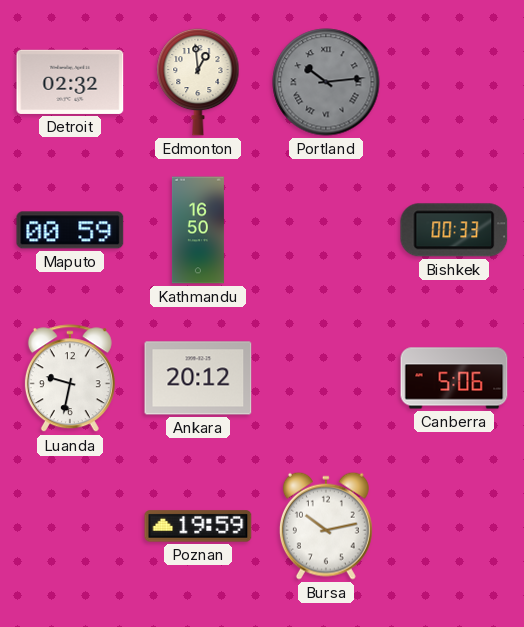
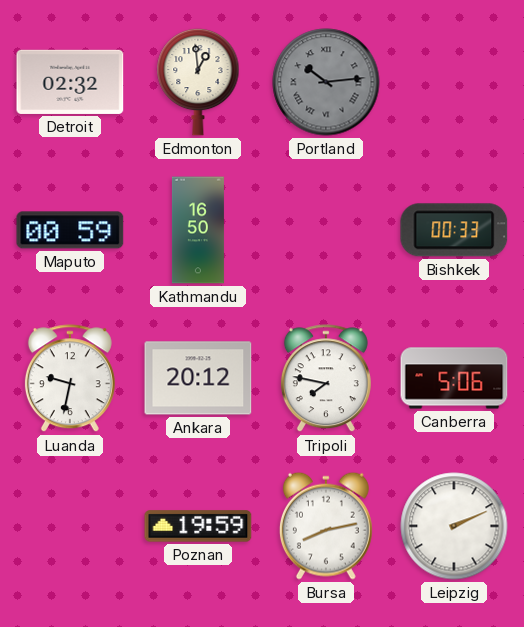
Tripoli: none -> 7:47
Bursa: 10:13 -> 8:13
Leipzig: none -> 2:11
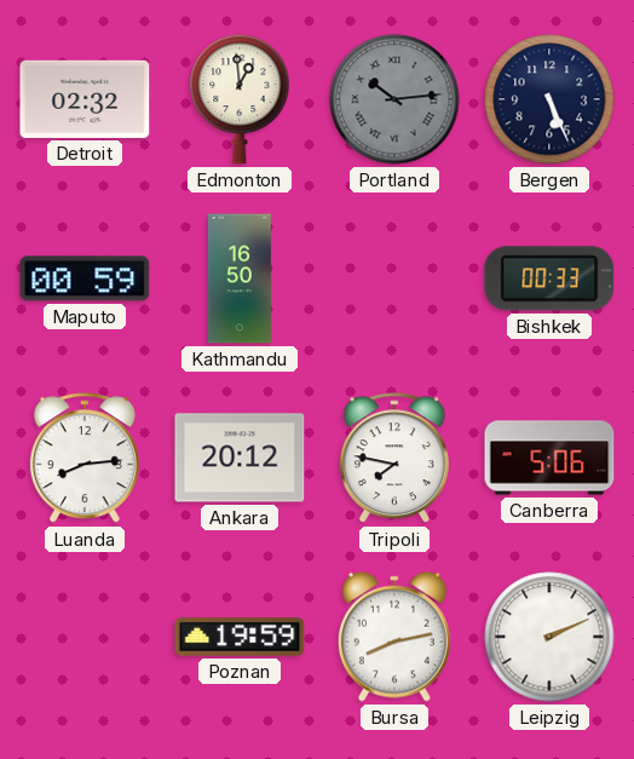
Bergen: none -> 5:26
Luanda: 9:32 -> 8:14
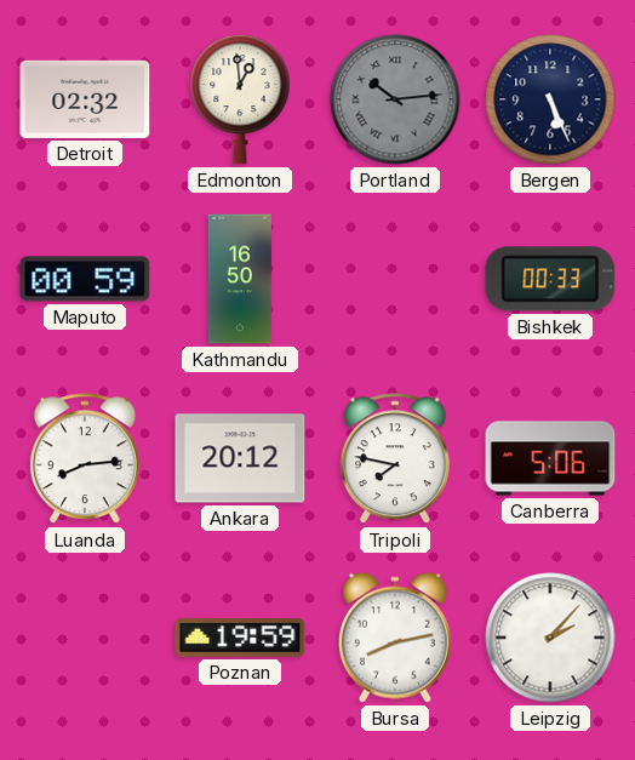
Leipzig: 2:11 -> 2:07
